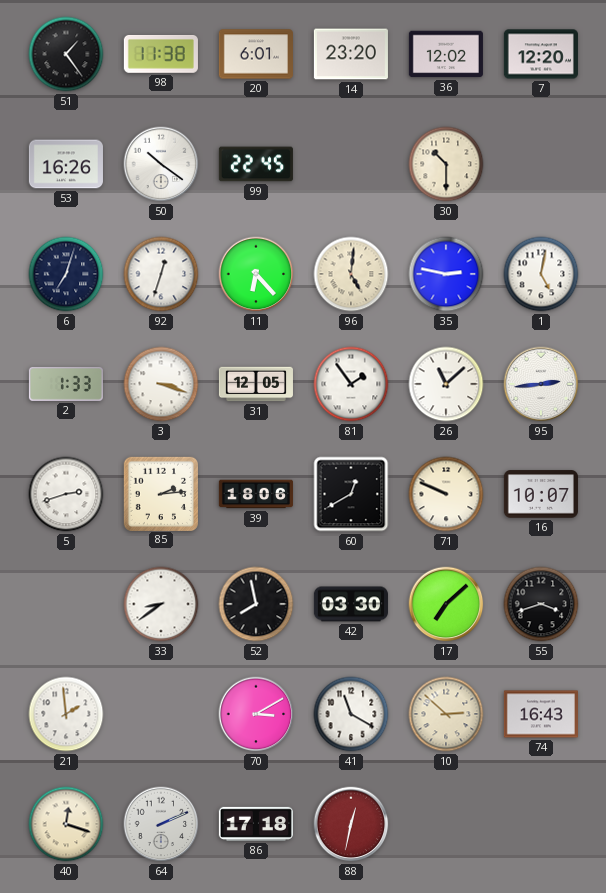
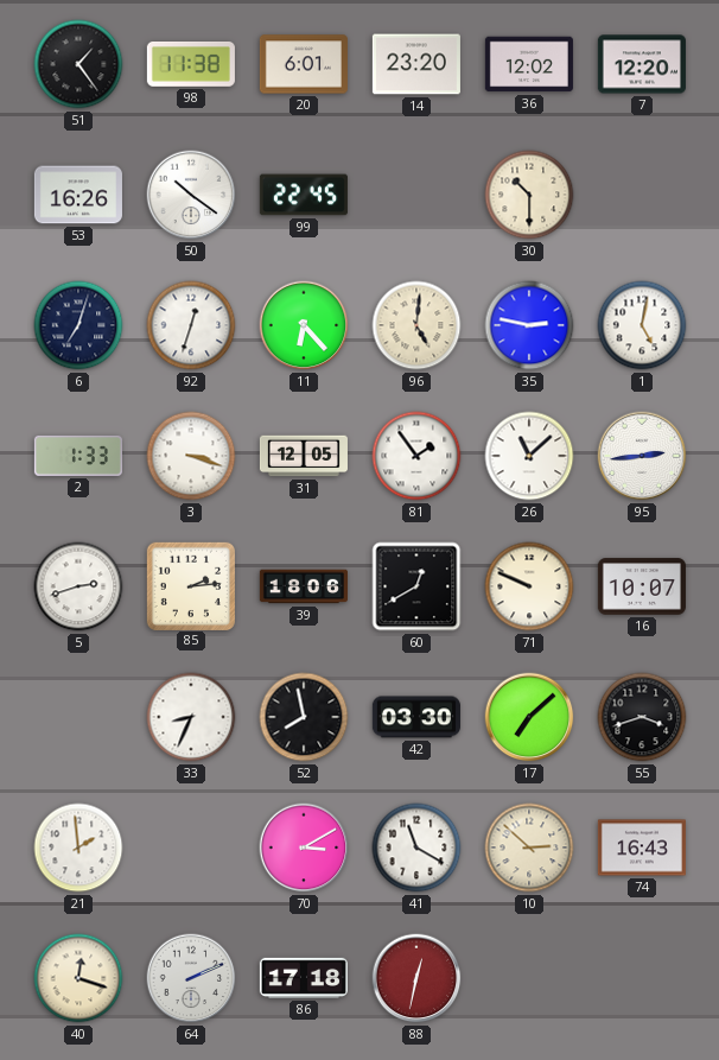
33: 8:39 -> 8:34
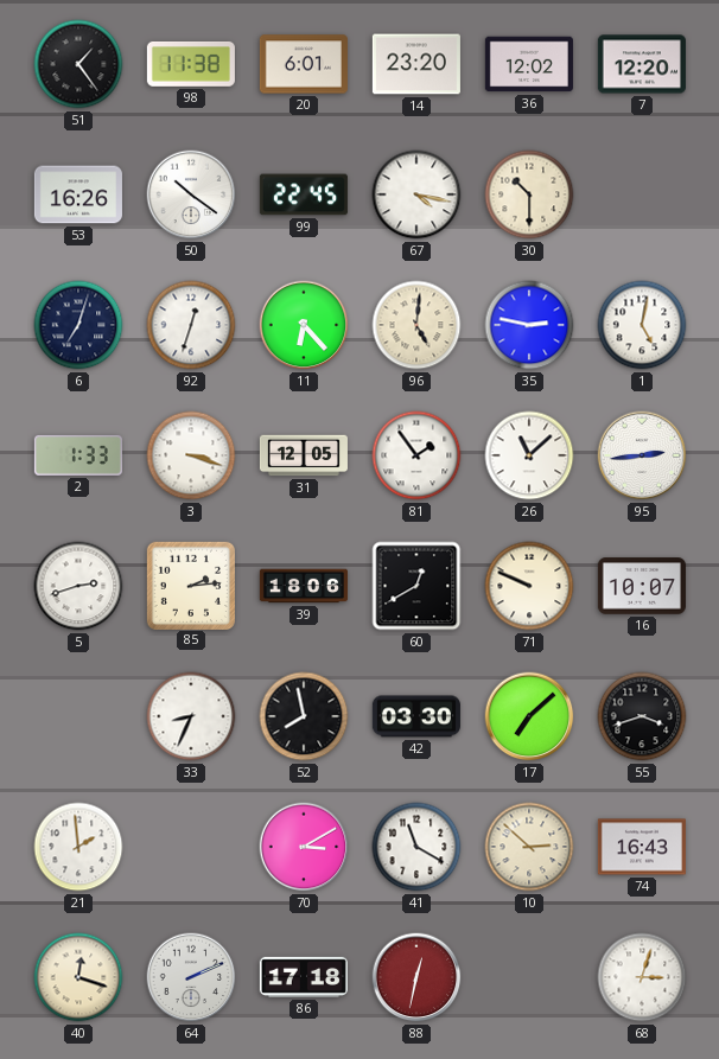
67: none -> 4:17
68: none -> 3:03
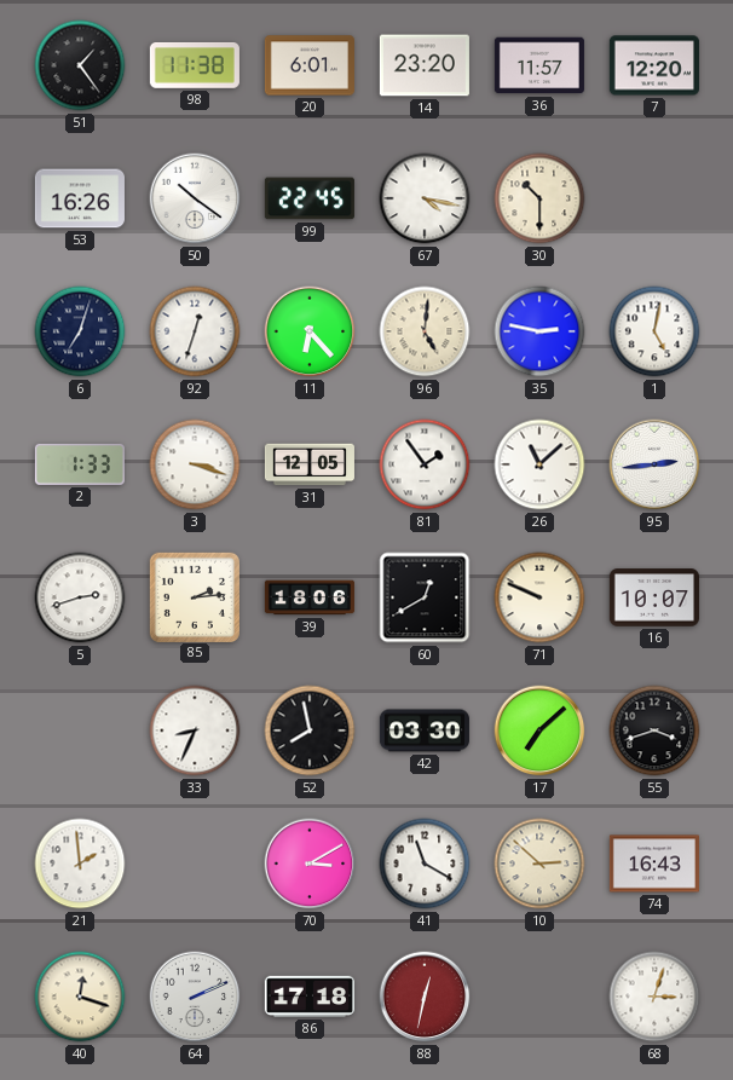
36: 12:02 -> 11:57
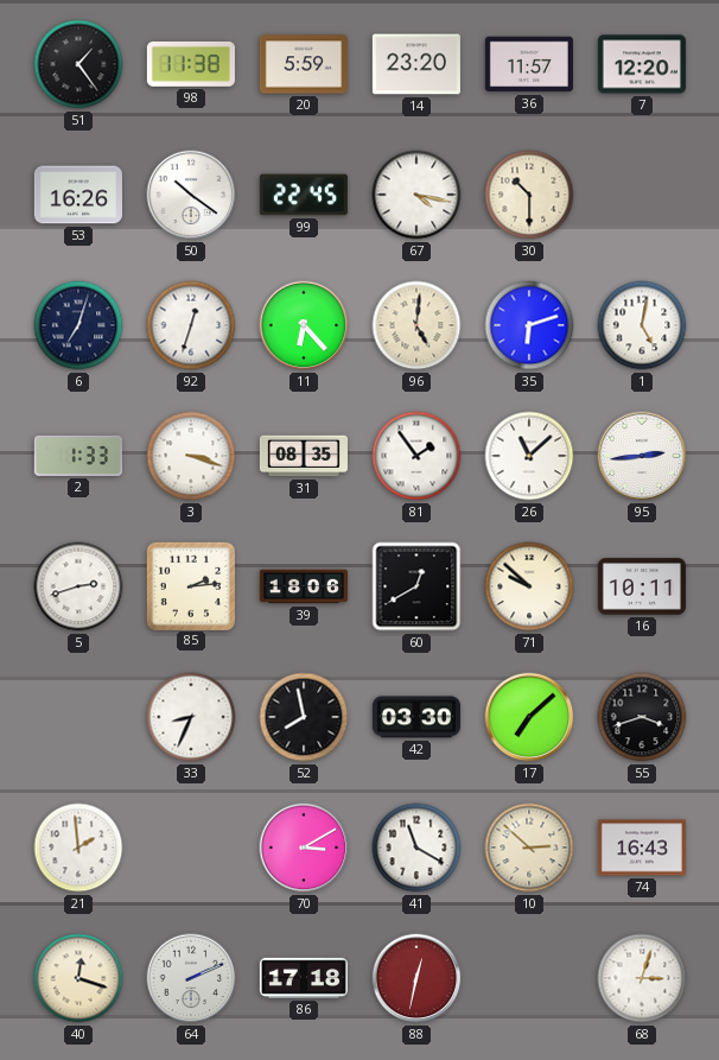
20: 6:01 -> 5:59
35: 2:47 -> 6:12
31: 12:05 -> 08:35
71: 9:49 -> 9:52
16: 10:07 -> 10:11
